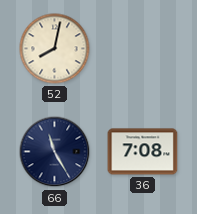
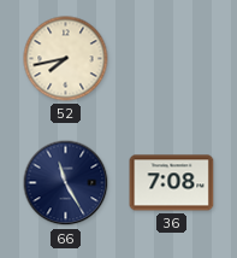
52: 8:02 -> 7:43
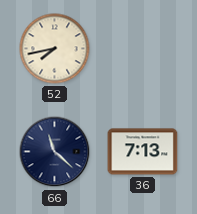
66: 11:25 -> 11:22
36: 7:08 -> 7:13
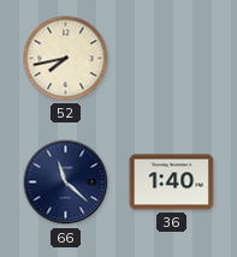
36: 7:13 -> 1:40
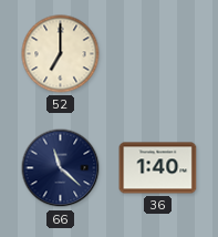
52: 7:43 -> 7:00
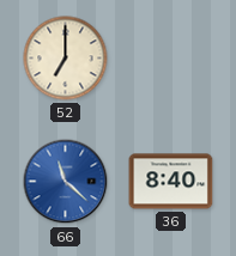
66 dial: navy -> blue
36: 1:40 -> 8:40
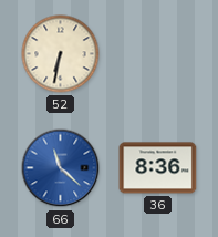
52: 7:00 -> 6:32
36: 8:40 -> 8:36
